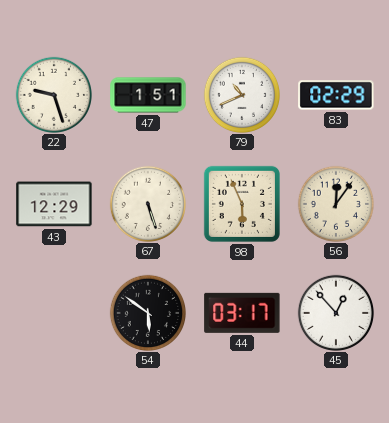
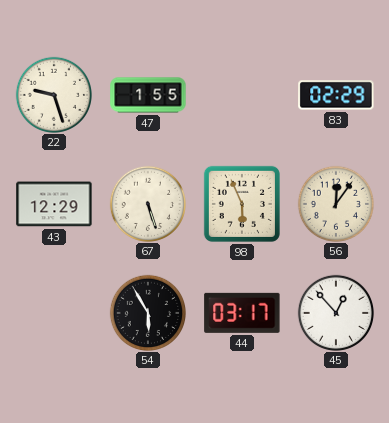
47: 1:51 -> 1:55
79: 10:41 -> none
54: 5:51 -> 5:55
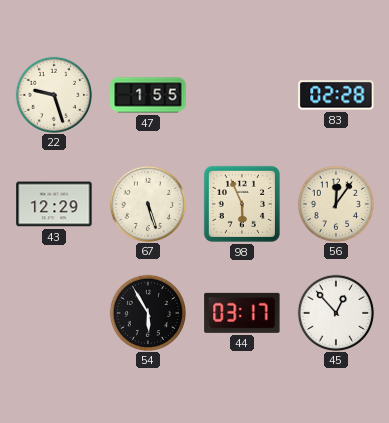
83: 02:29 -> 02:28
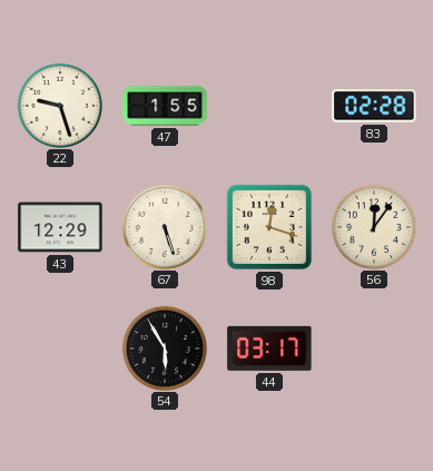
98: 5:56 -> 12:18
45: 12:53 -> none
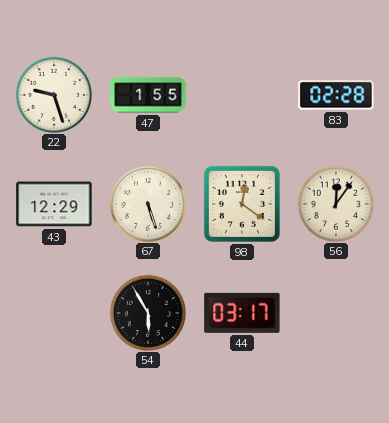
98: 12:18 -> 12:21
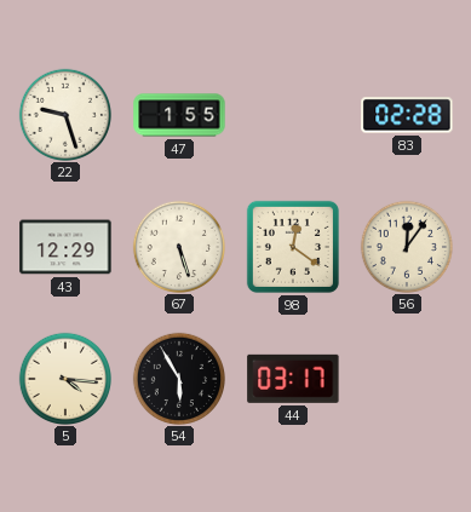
5: none -> 4:16
